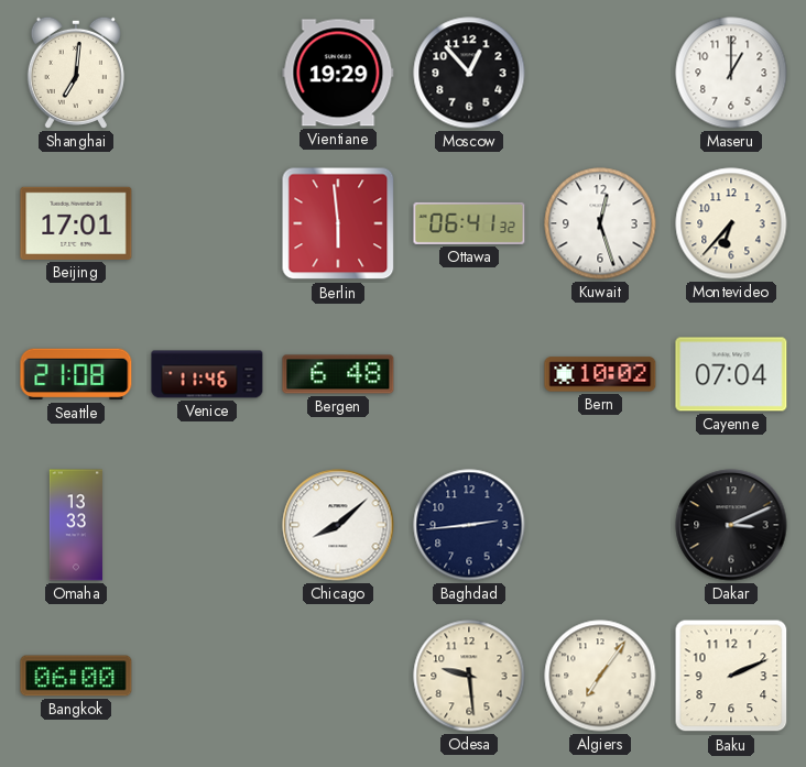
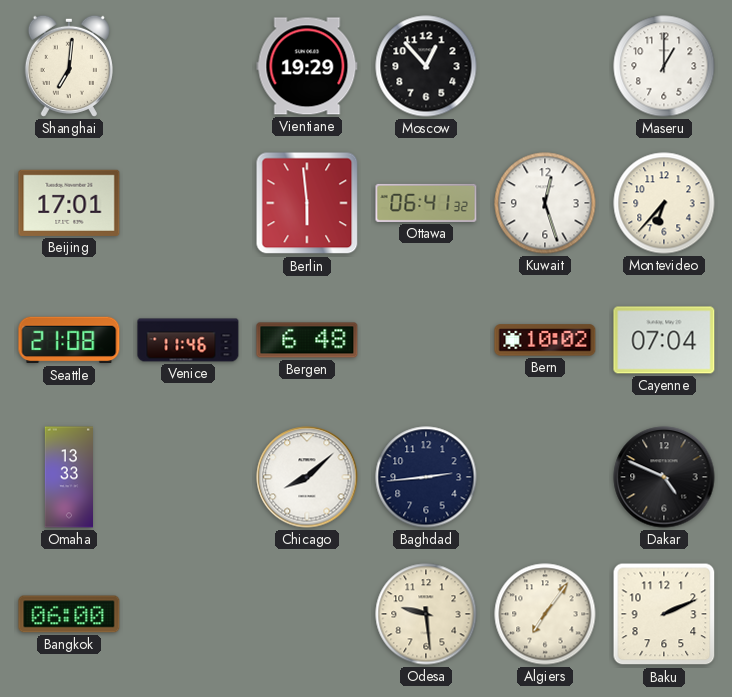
Dakar: 3:11 -> 4:49
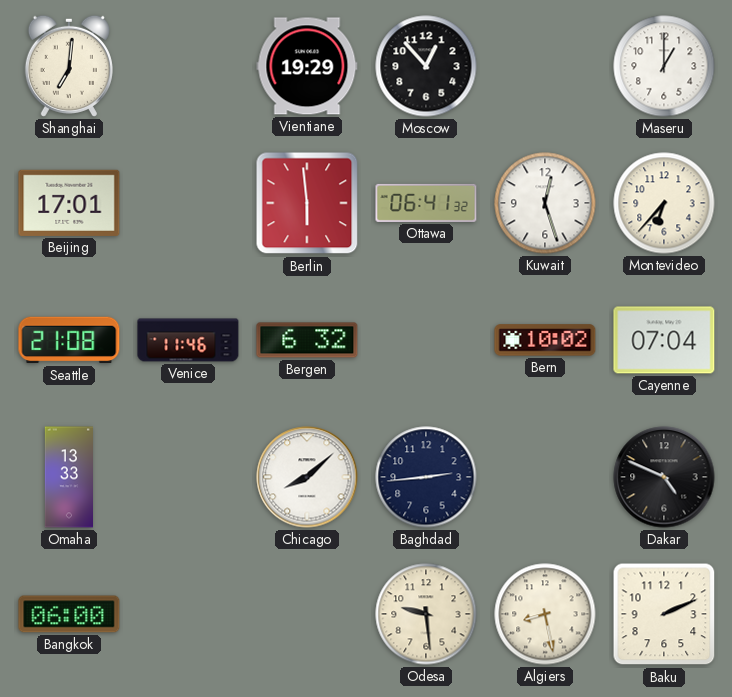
Bergen: 6:48 -> 6:32
Algiers: 7:06 -> 8:28
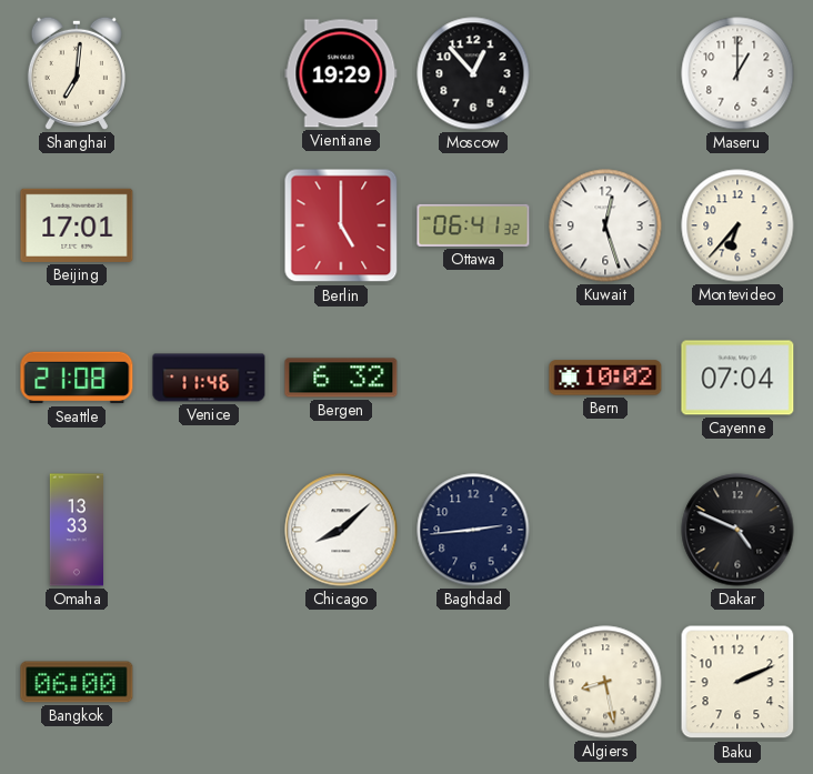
Berlin: 5:59 -> 5:00
Odesa: 9:29 -> none
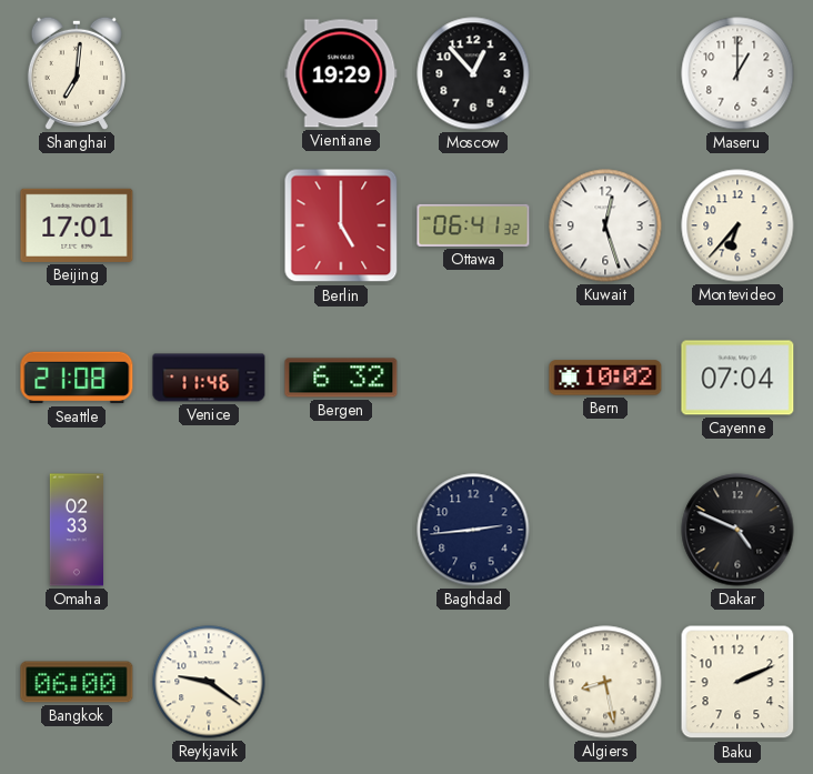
Omaha: 13:33 -> 02:33
Chicago: 8:08 -> none
Reykjavik: none -> 9:21
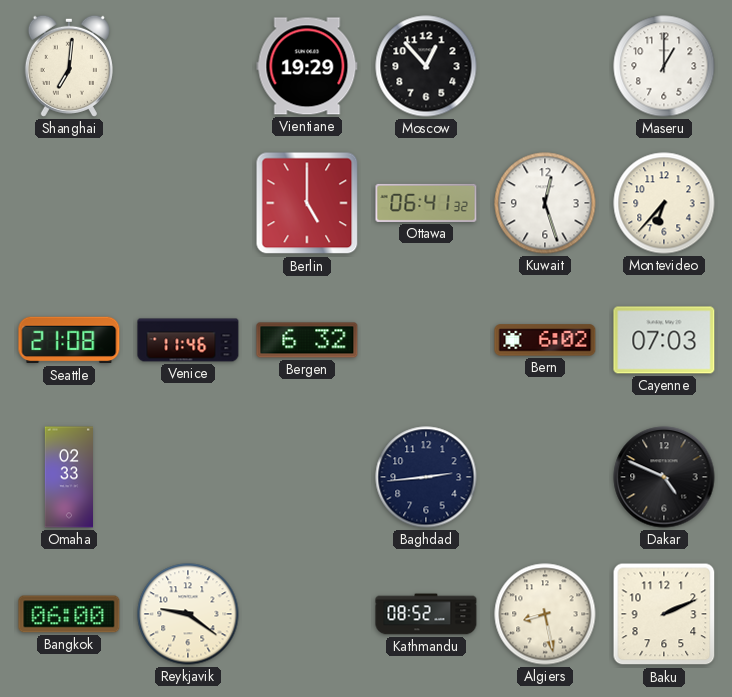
Beijing: 17:01 -> none
Bern: 10:02 -> 6:02
Cayenne: 07:04 -> 07:03
Kathmandu: none -> 08:52
